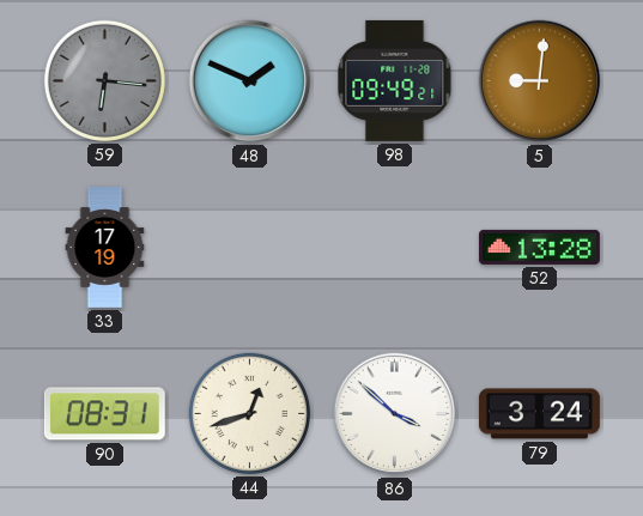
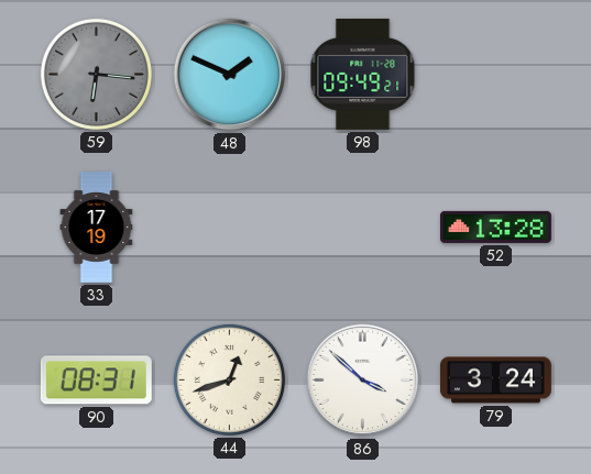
5: 9:01 -> none
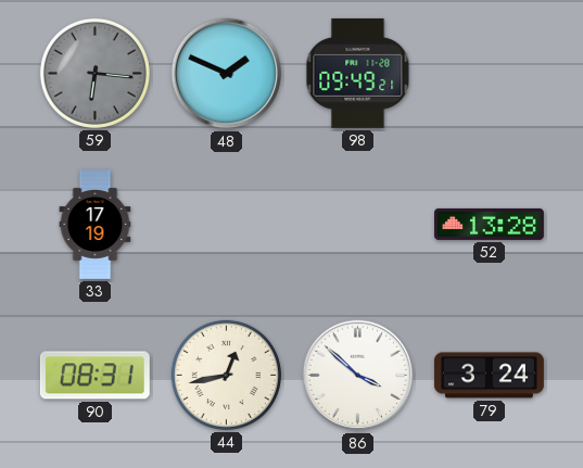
44: 12:42 -> 12:43
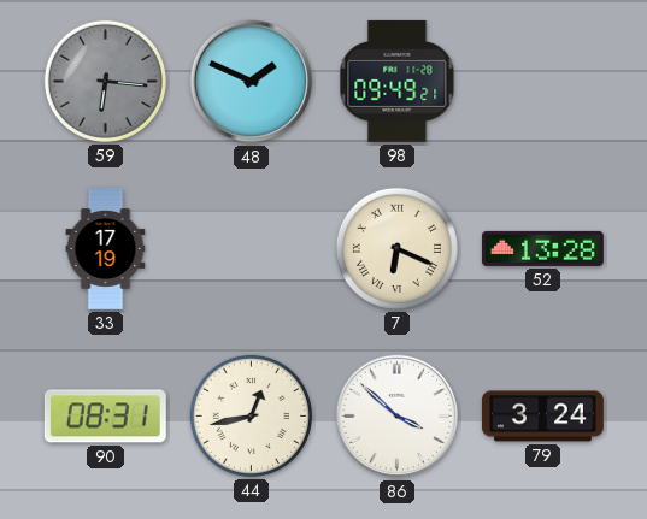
7: none -> 6:19
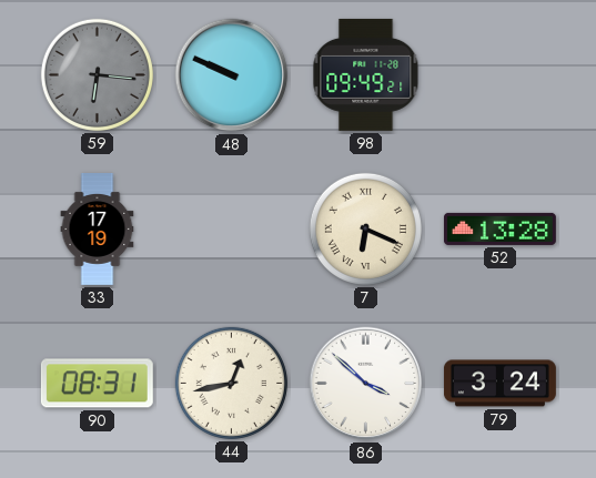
48: 1:49 -> 9:49
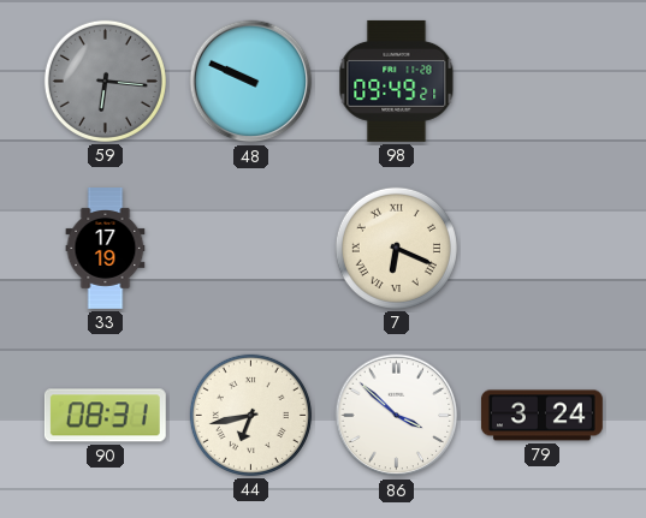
52: 13:28 -> none
44: 12:43 -> 6:43
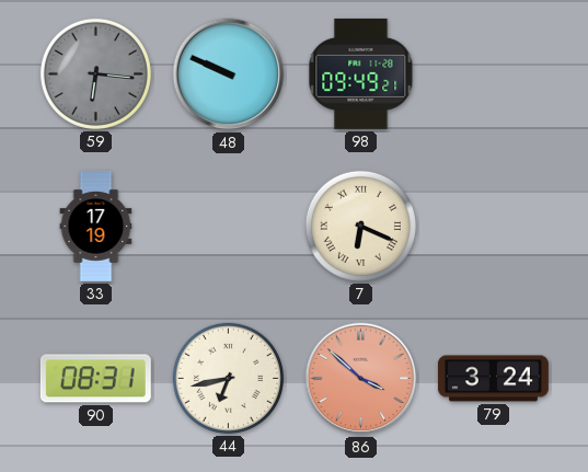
86 dial: white -> salmon
